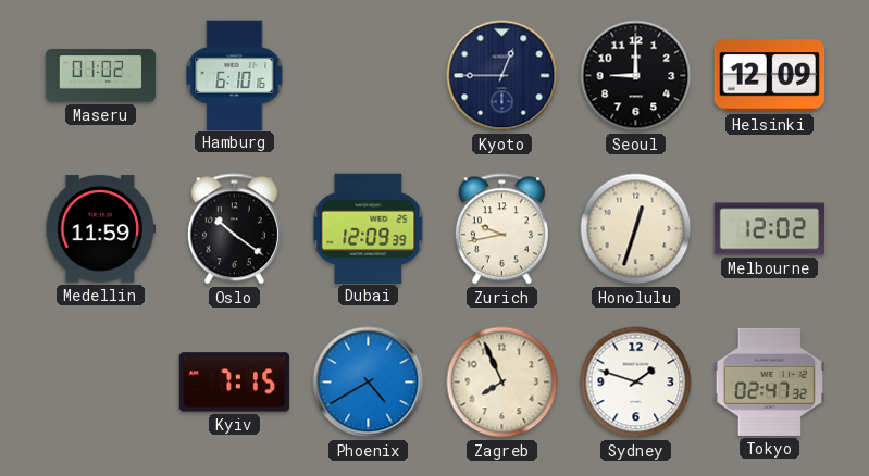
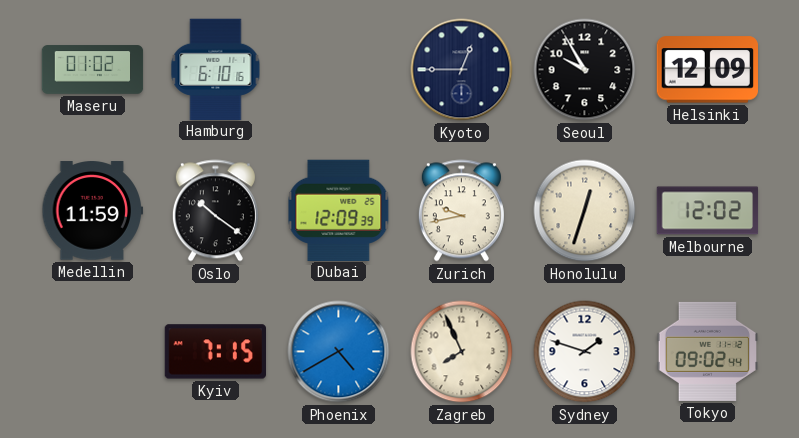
Seoul: 9:00 -> 9:55
Tokyo: 02:47 -> 09:02
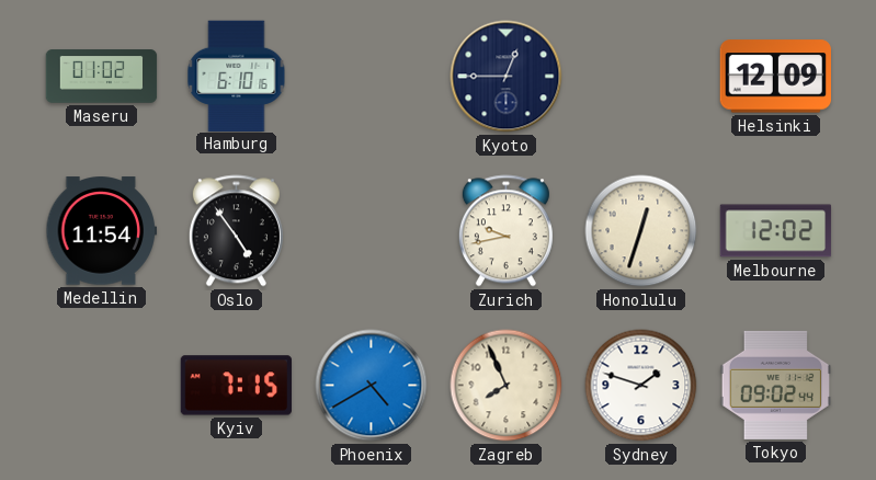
Seoul: 9:55 -> none
Medellin: 11:59 -> 11:54
Oslo: 10:21 -> 4:54
Dubai: 12:09 -> none
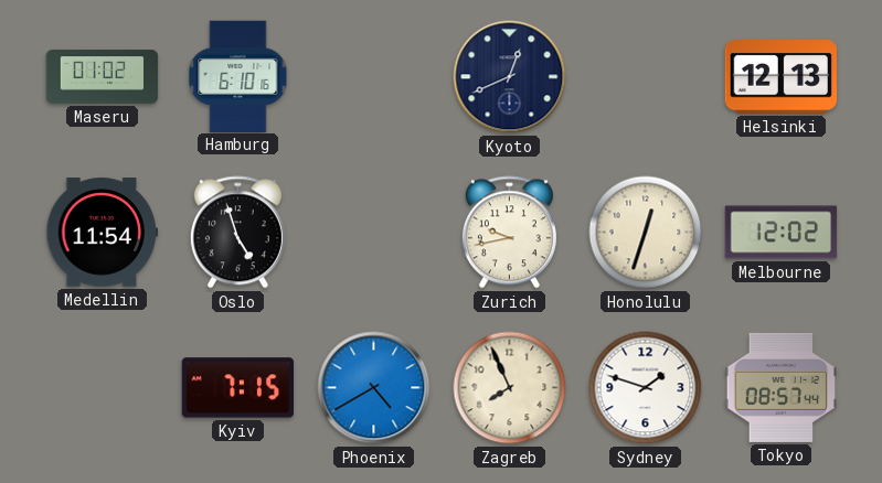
Kyoto: 12:45 -> 12:41
Helsinki: 12:09 -> 12:13
Oslo: 4:54 -> 4:57
Tokyo: 09:02 -> 08:57
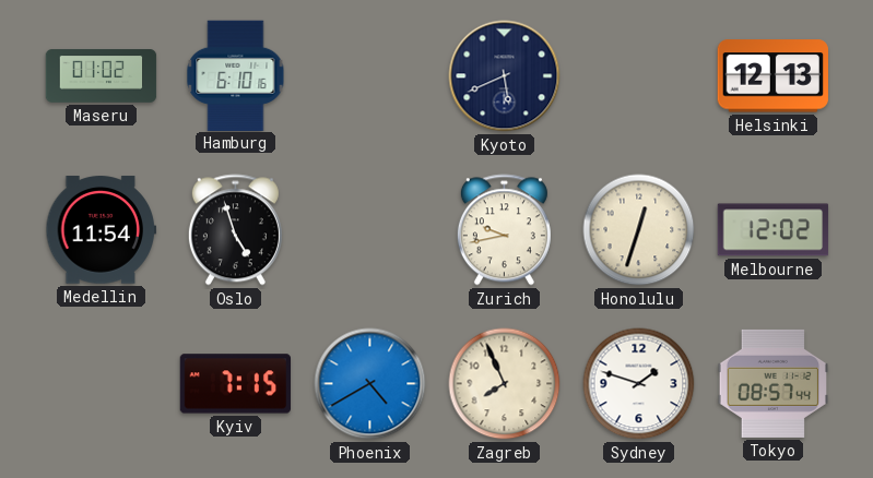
Kyoto: 12:41 -> 5:41
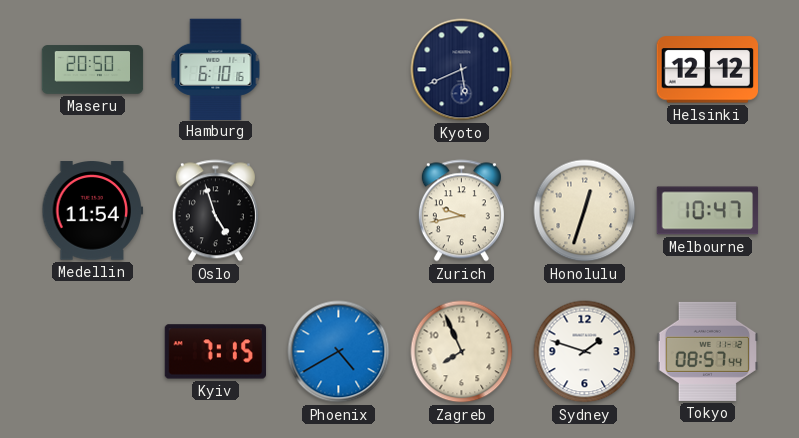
Maseru: 01:02 -> 20:50
Helsinki: 12:13 -> 12:12
Melbourne: 12:02 -> 10:47
